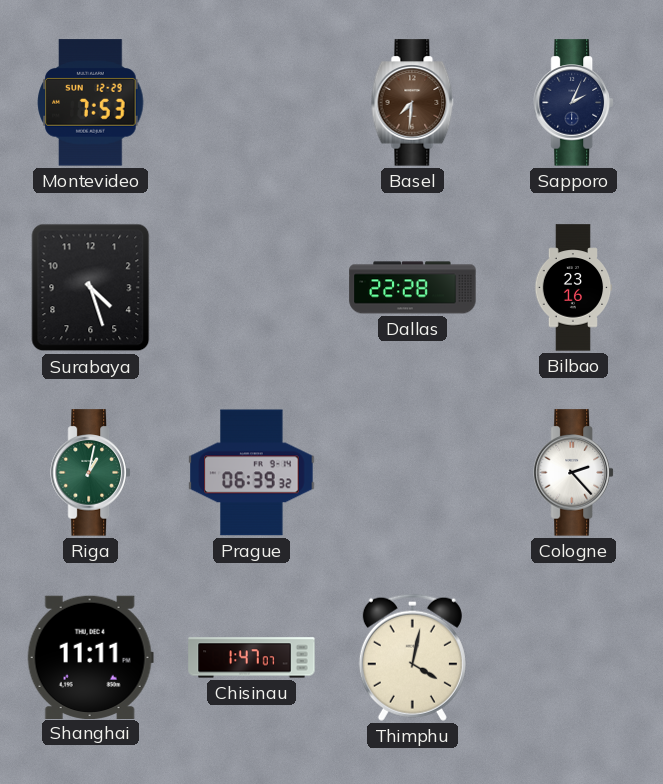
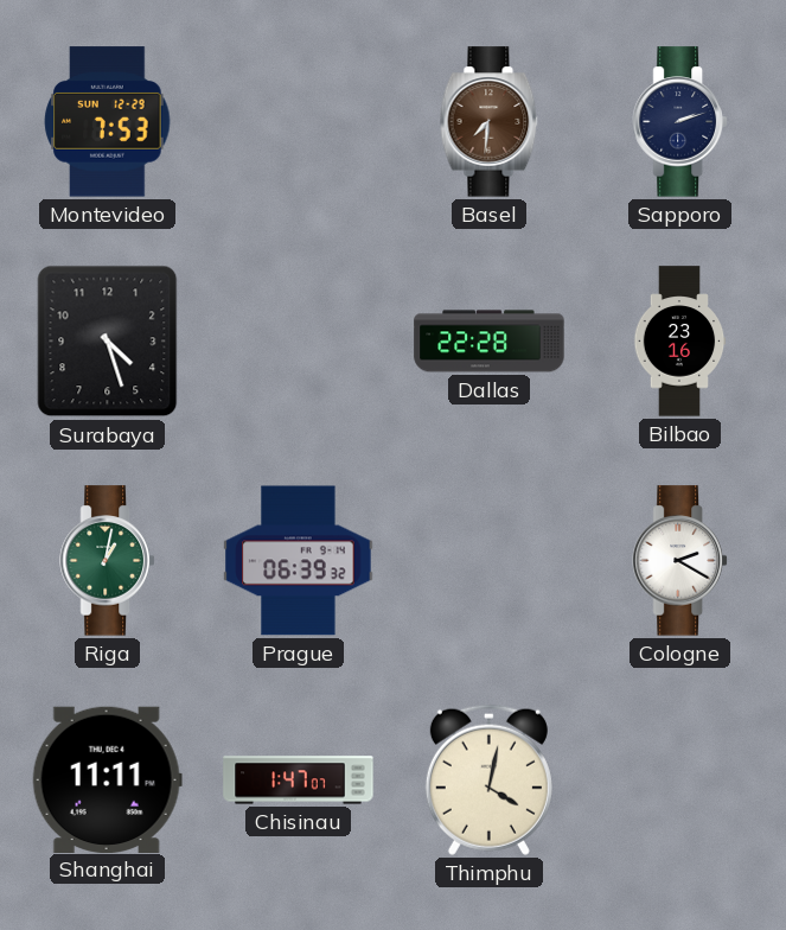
Sapporo: 2:04 -> 2:12
Cologne: 2:23 -> 2:20
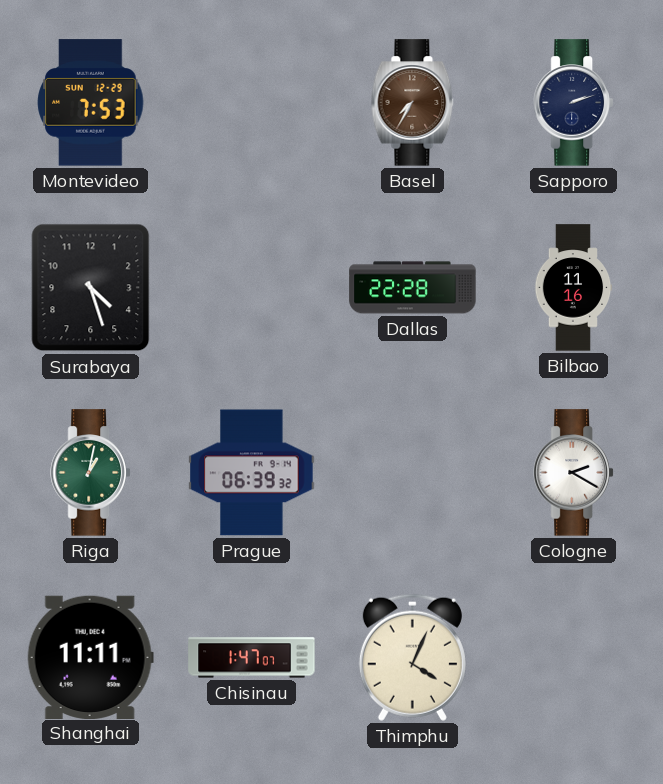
Basel: 7:31 -> 7:35
Bilbao: 23:16 -> 11:16
Thimphu: 4:02 -> 4:04
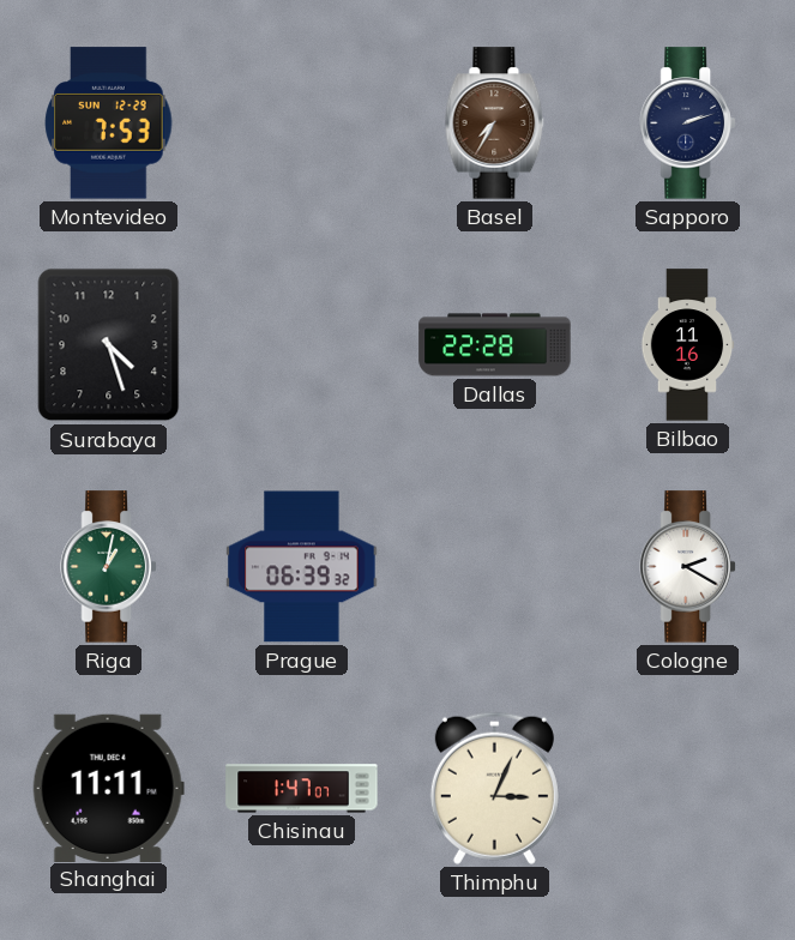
Thimphu: 4:04 -> 3:04
